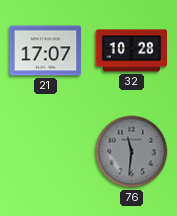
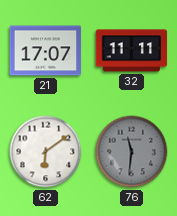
32: 10:28 -> 11:11
62: none -> 6:09
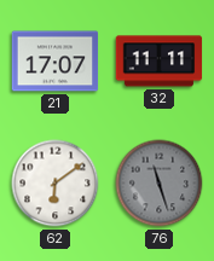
76: 11:31 -> 11:27
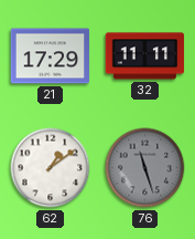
21: 17:07 -> 17:29
62: 6:09 -> 1:09
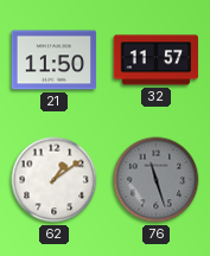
21: 17:29 -> 11:50
32: 11:11 -> 11:57
